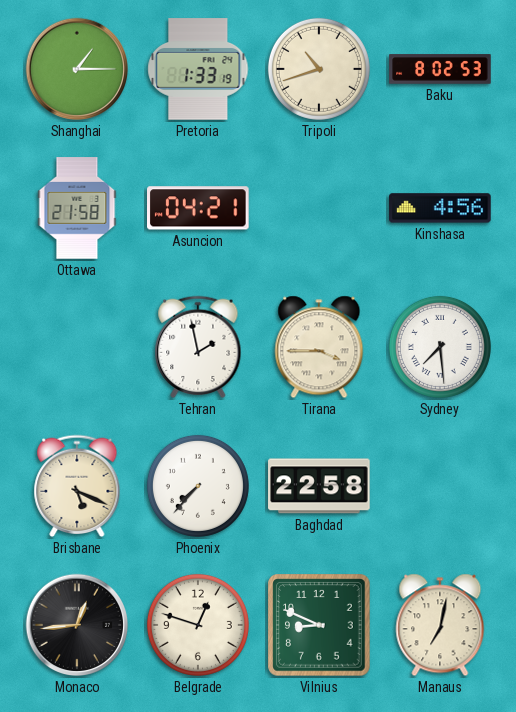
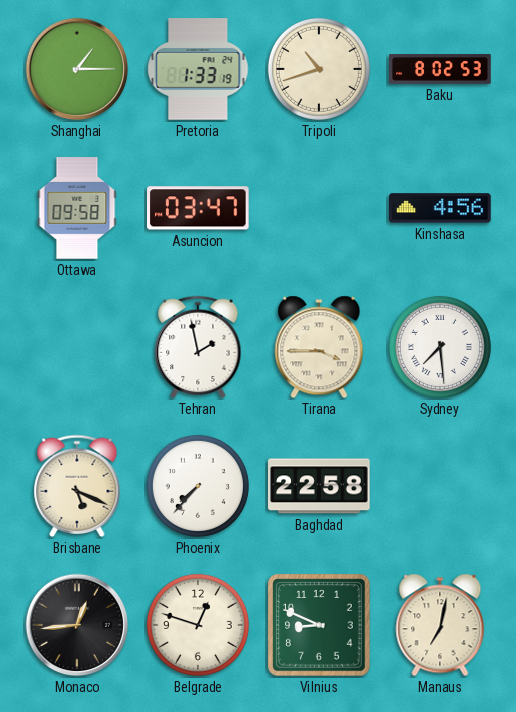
Ottawa: 21:58 -> 09:58
Asuncion: 04:21 -> 03:47
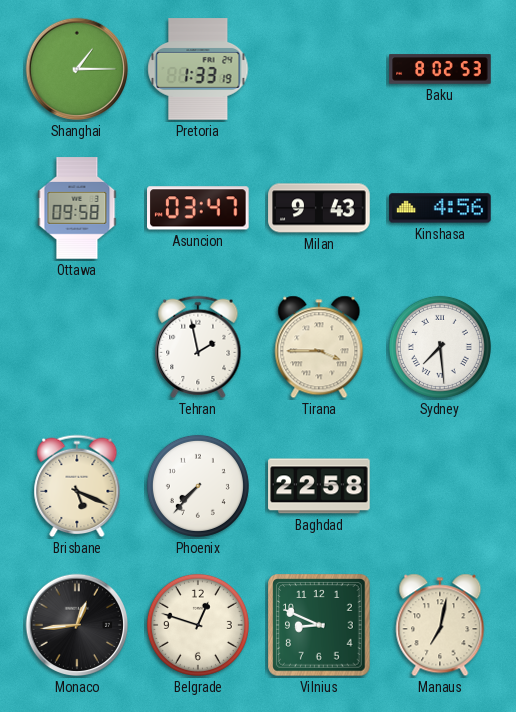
Tripoli: 10:42 -> none
Milan: none -> 9:43
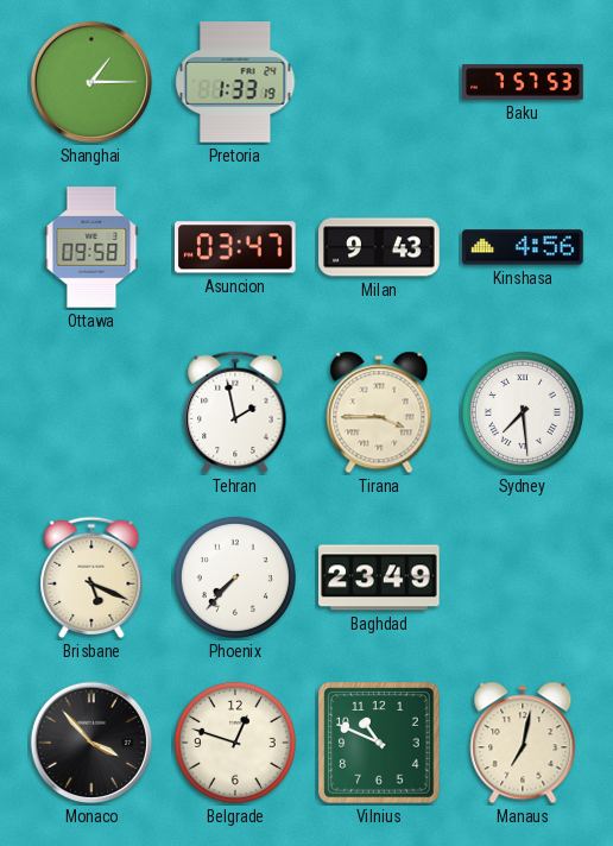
Baku: 8:02 -> 7:57
Baghdad: 22:58 -> 23:49
Monaco: 12:44 -> 3:53
Vilnius: 8:49 -> 10:49
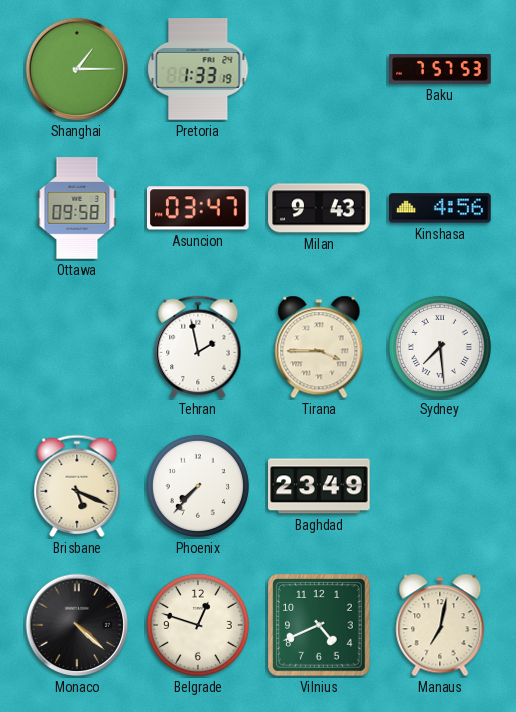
Monaco: 3:53 -> 4:22
Vilnius: 10:49 -> 4:41
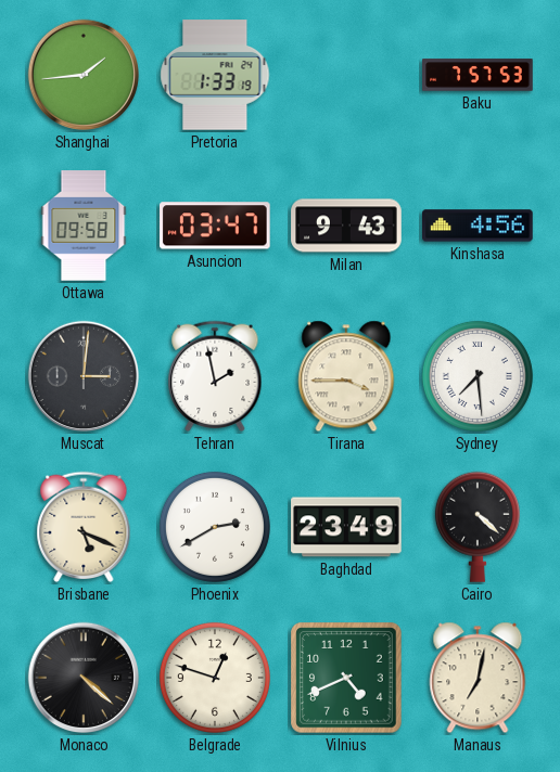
Shanghai: 1:15 -> 1:44
Muscat: none -> 3:01
Phoenix: 7:37 -> 2:40
Cairo: none -> 4:22
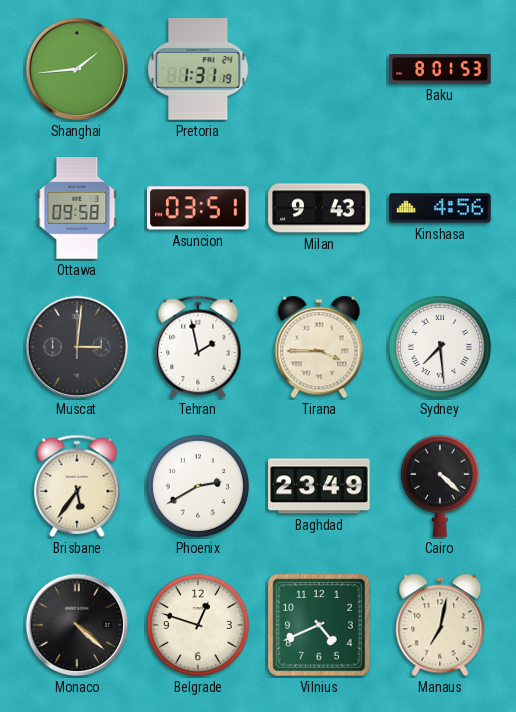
Pretoria: 1:33 -> 1:31
Baku: 7:57 -> 8:01
Asuncion: 03:47 -> 03:51
Brisbane: 5:19 -> 5:36
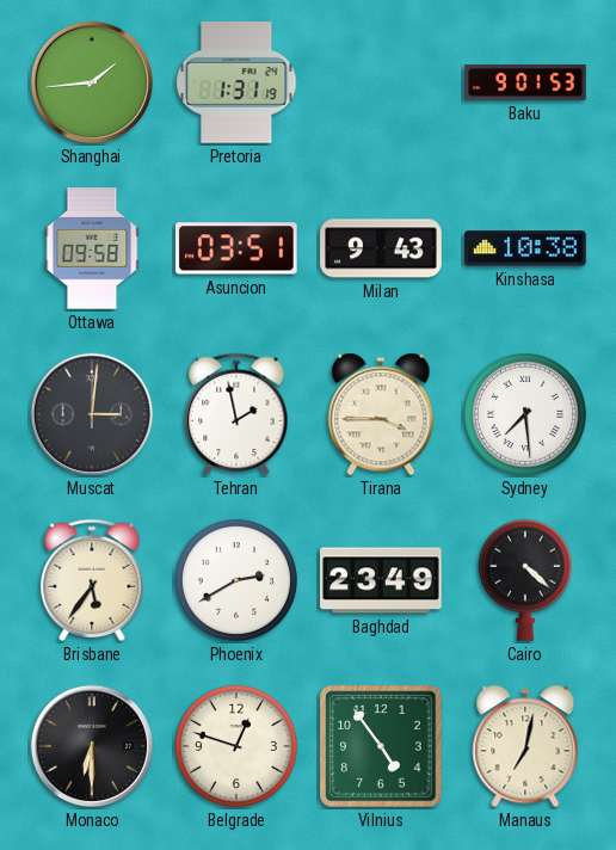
Baku: 8:01 -> 9:01
Kinshasa: 4:56 -> 10:38
Monaco: 4:22 -> 6:30
Vilnius: 4:41 -> 4:54
